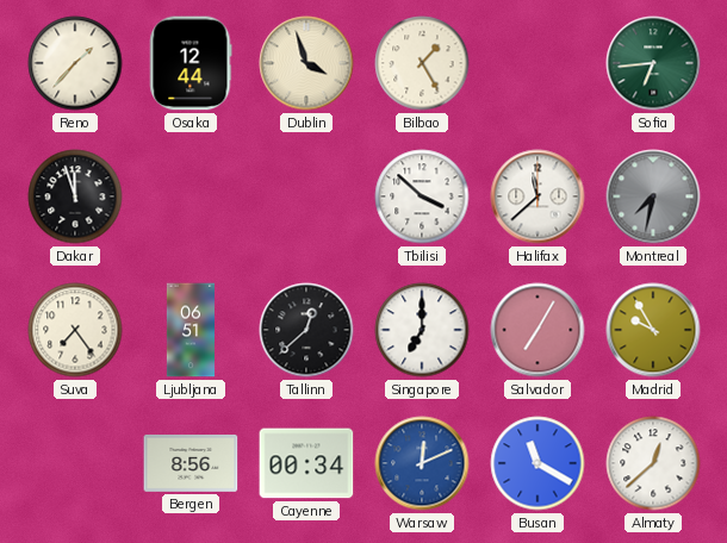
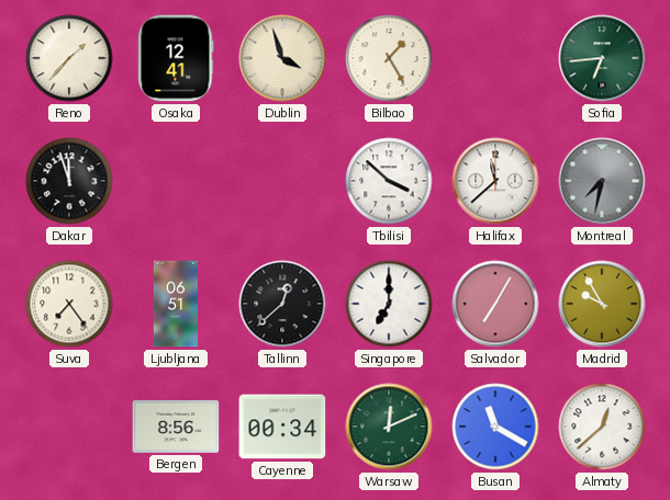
Osaka: 12:44 -> 12:41
Warsaw dial: blue -> green
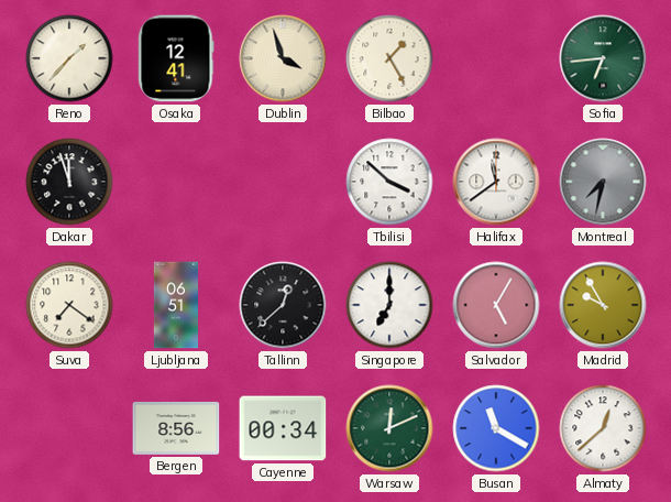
Halifax: 11:38 -> 11:39
Suva: 7:24 -> 7:21
Salvador: 7:05 -> 5:05
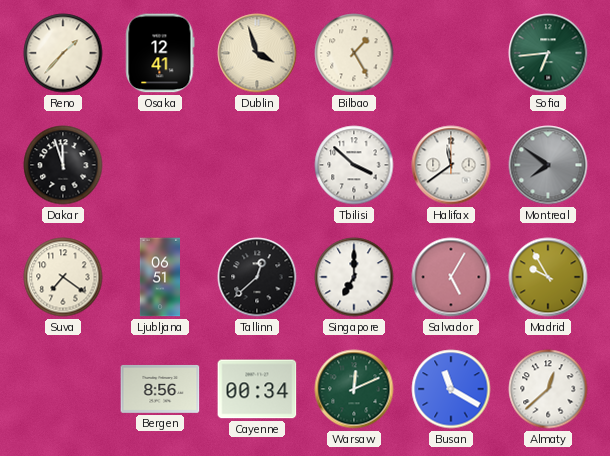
Montreal: 7:32 -> 7:51
